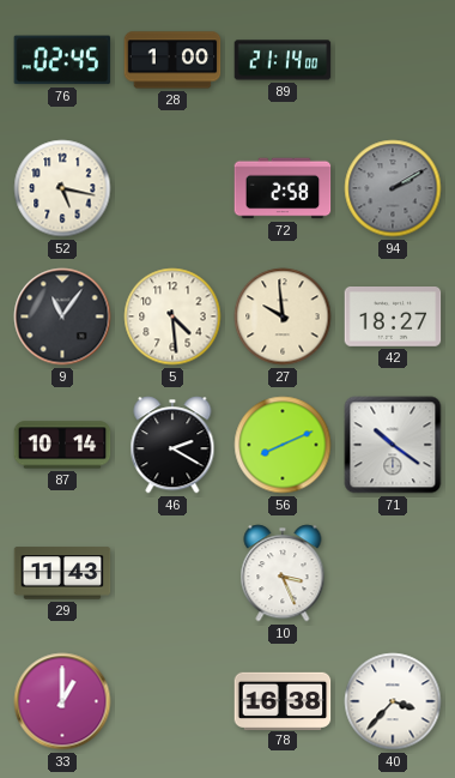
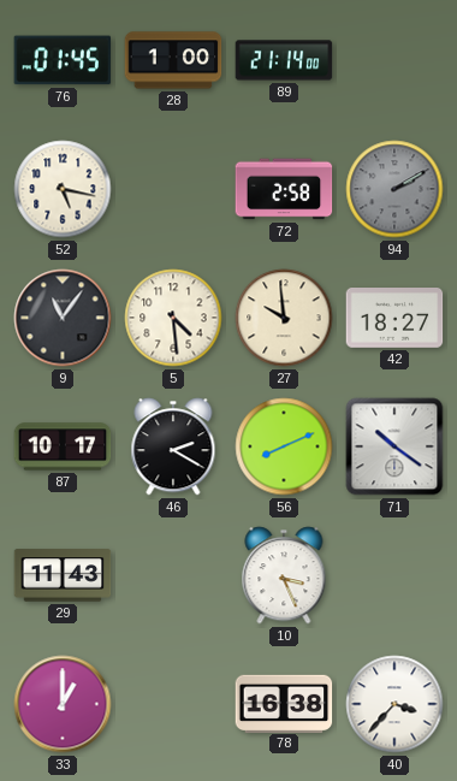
76: 02:45 -> 01:45
87: 10:14 -> 10:17
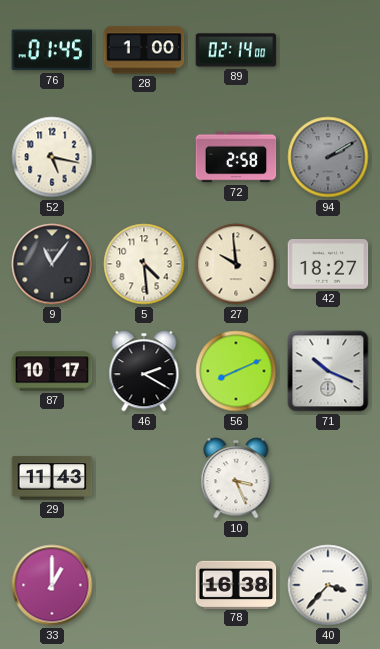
89: 21:14 -> 02:14
71: 10:21 -> 10:19
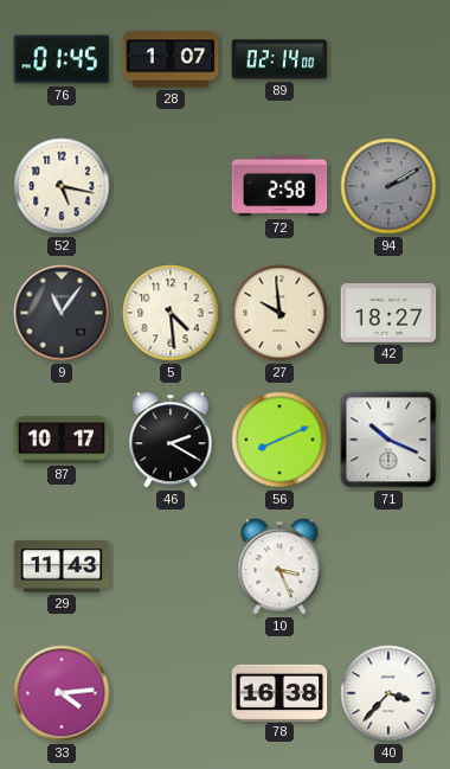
28: 1:00 -> 1:07
33: 1:00 -> 4:14
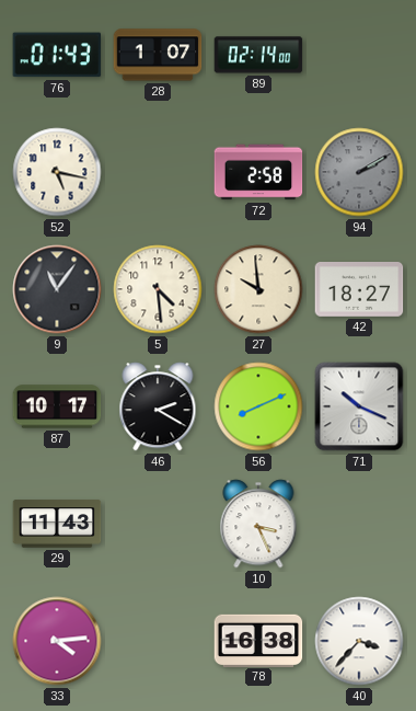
76: 01:45 -> 01:43
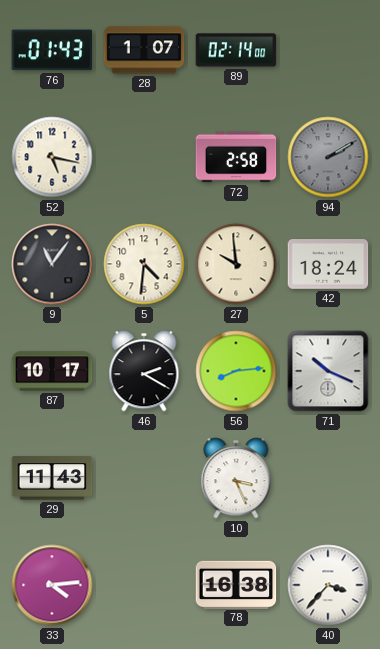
5: 4:29 -> 4:31
42: 18:27 -> 18:24
56: 8:11 -> 8:14
